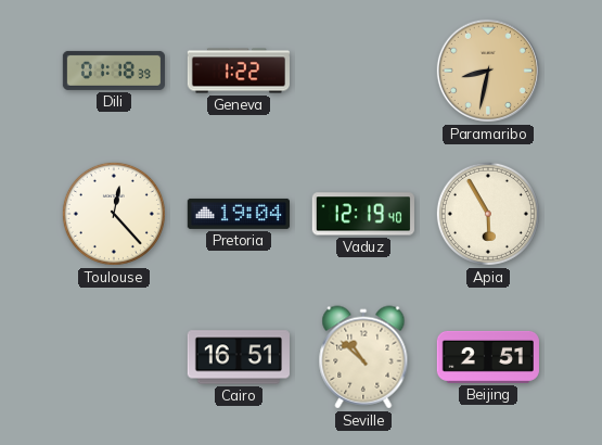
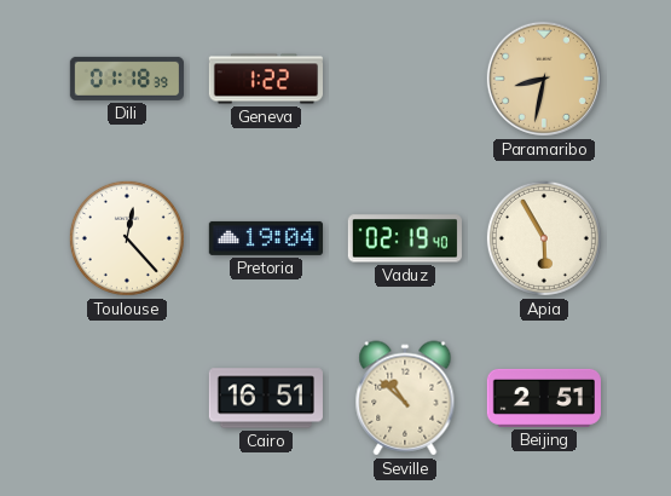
Vaduz: 12:19 -> 02:19
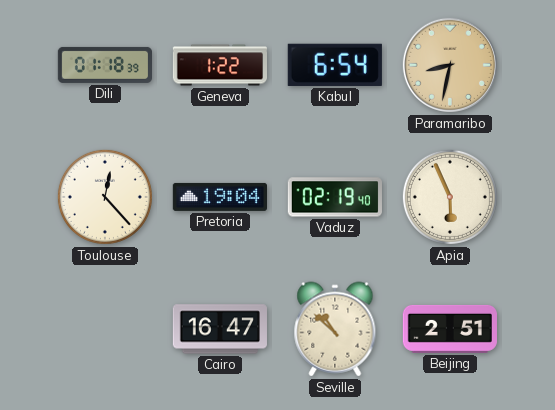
Kabul: none -> 6:54
Apia: 5:55 -> 5:56
Cairo: 16:51 -> 16:47
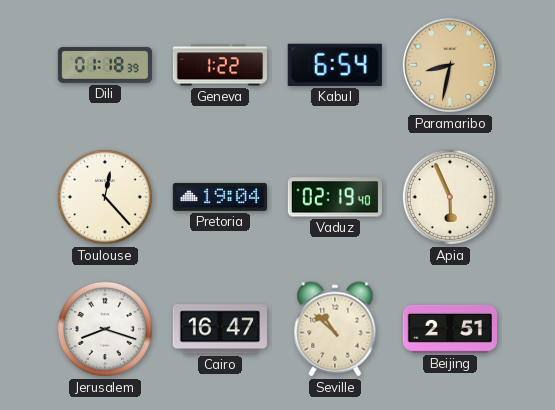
Jerusalem: none -> 8:18
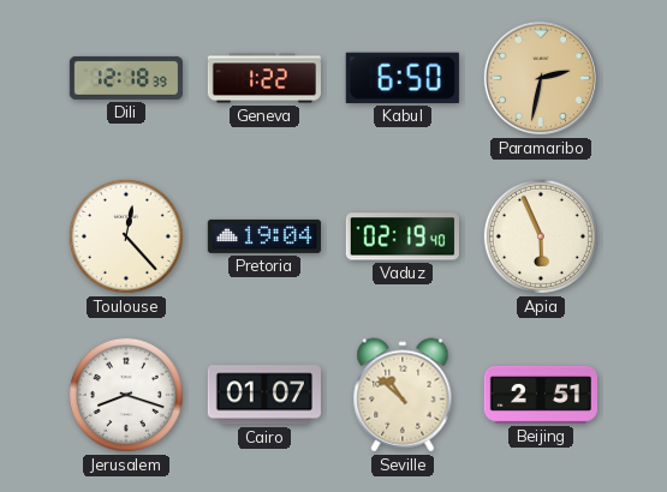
Dili: 01:18 -> 12:18
Kabul: 6:54 -> 6:50
Paramaribo: 8:32 -> 2:32
Cairo: 16:47 -> 01:07
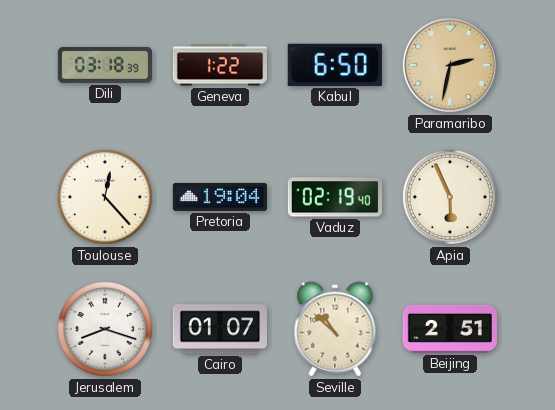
Dili: 12:18 -> 03:18
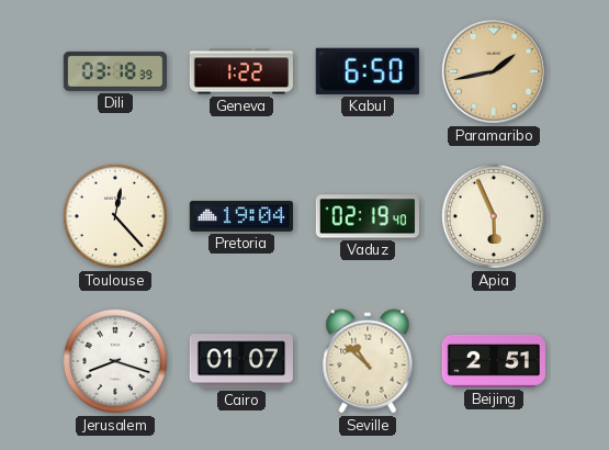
Paramaribo: 2:32 -> 1:43
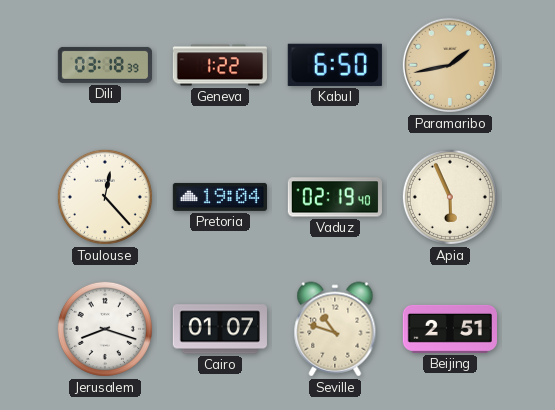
Seville: 10:52 -> 10:48
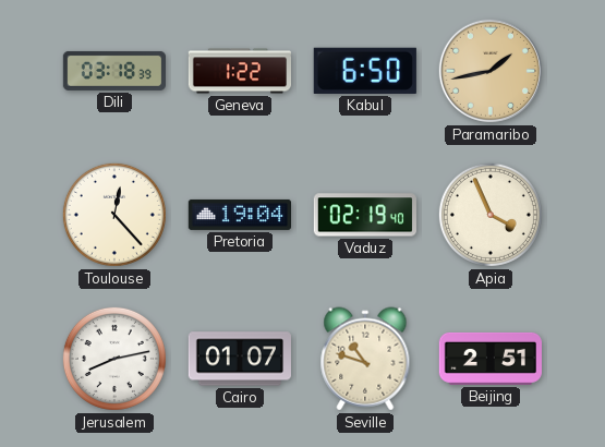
Apia: 5:56 -> 3:56
Jerusalem: 8:18 -> 8:13
